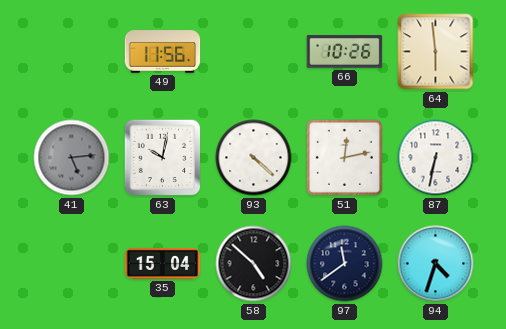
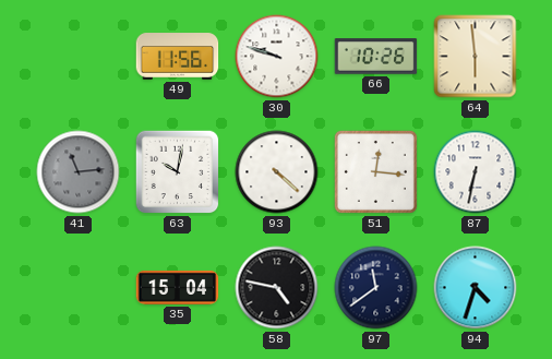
30: none -> 9:48
41: 5:14 -> 11:14
51: 12:13 -> 12:16
58: 4:52 -> 4:47
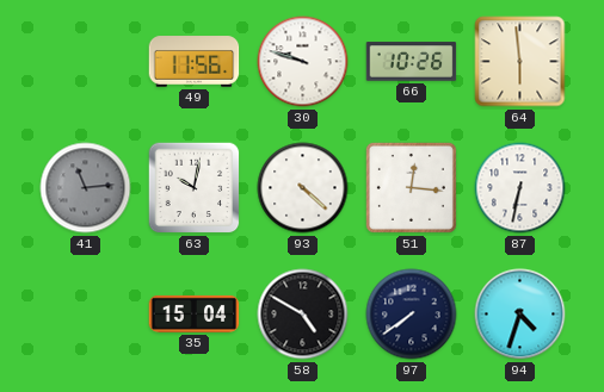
58: 4:47 -> 4:50
97: 11:39 -> 7:39
